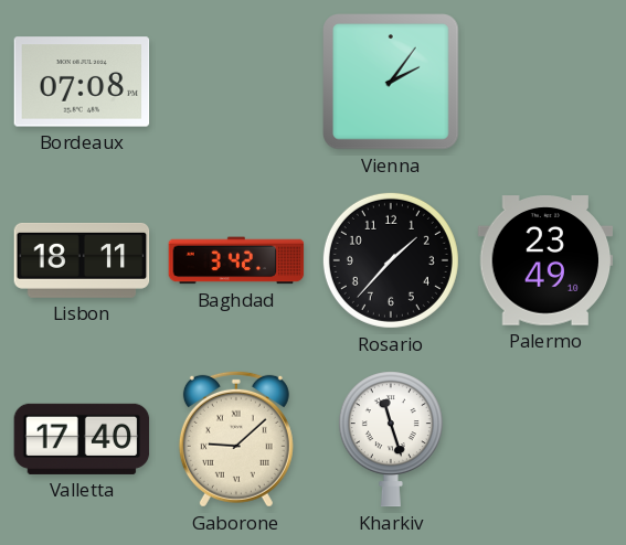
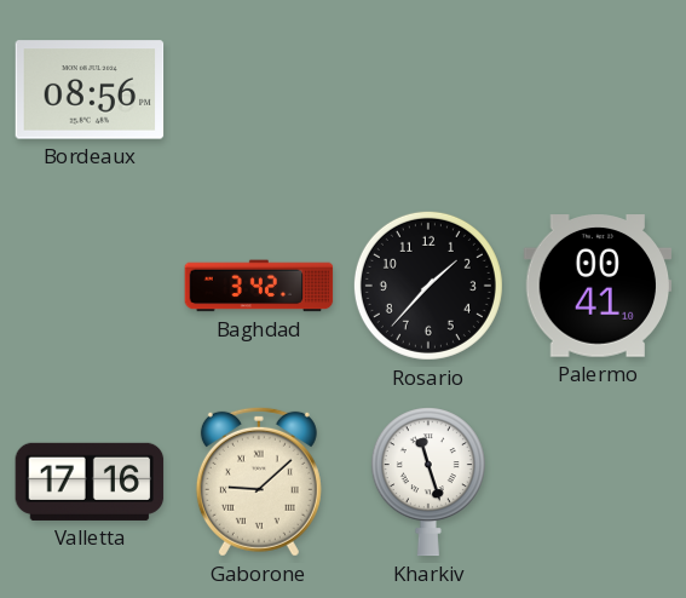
Bordeaux: 07:08 -> 08:56
Vienna: 2:06 -> none
Lisbon: 18:11 -> none
Palermo: 23:49 -> 00:41
Valletta: 17:40 -> 17:16
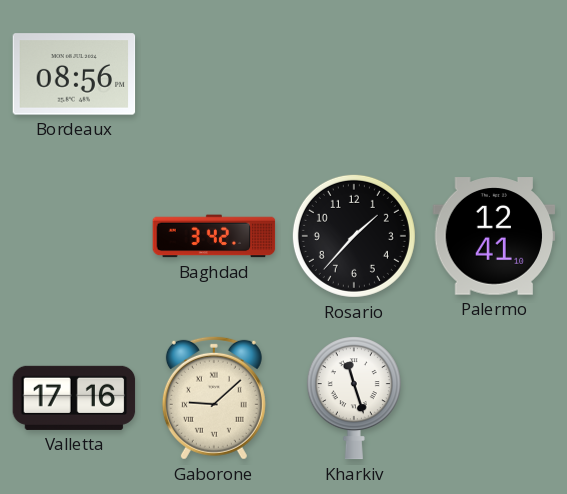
Palermo: 00:41 -> 12:41
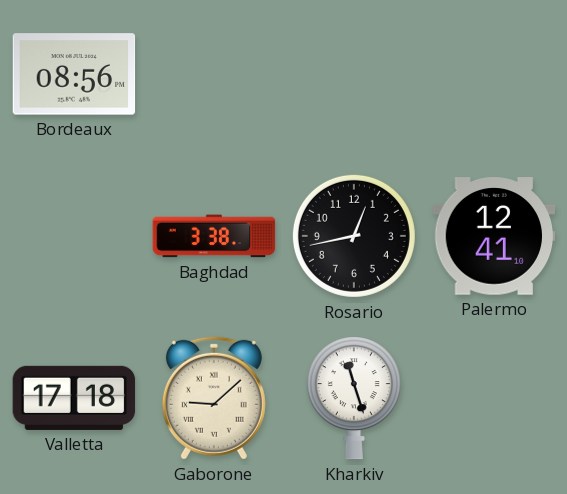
Baghdad: 3:42 -> 3:38
Rosario: 1:37 -> 12:43
Valletta: 17:16 -> 17:18
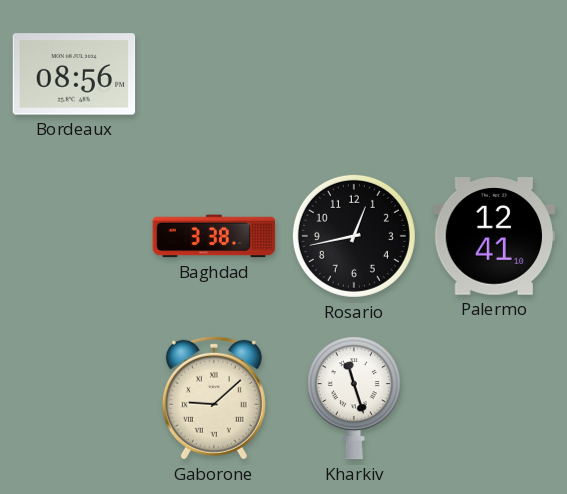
Valletta: 17:18 -> none
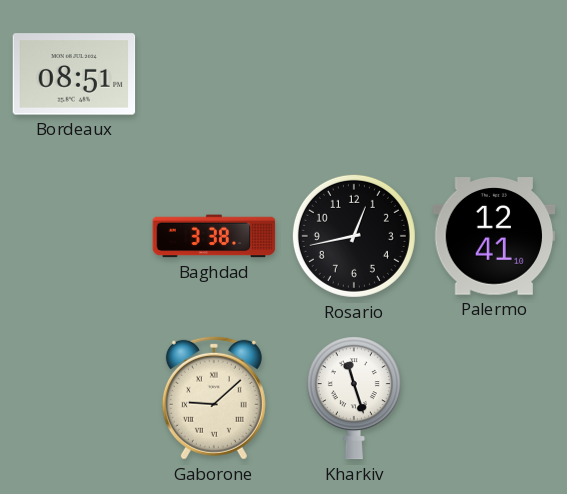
Bordeaux: 08:56 -> 08:51
